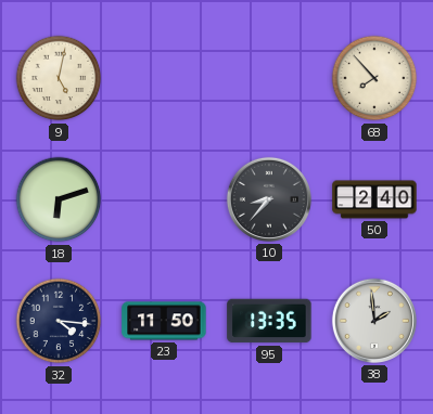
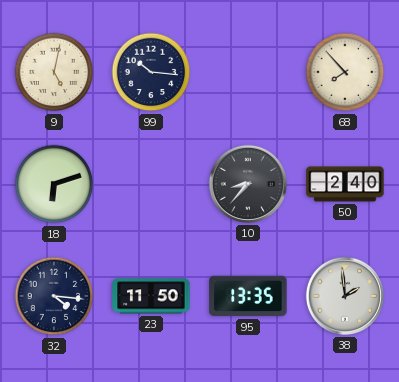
99: none -> 10:16
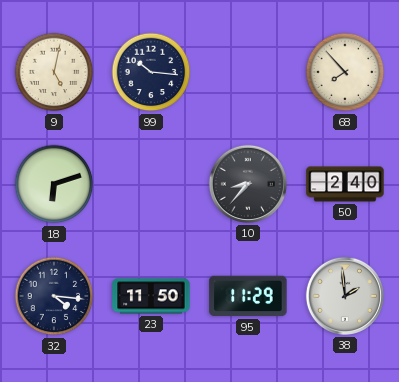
95: 13:35 -> 11:29
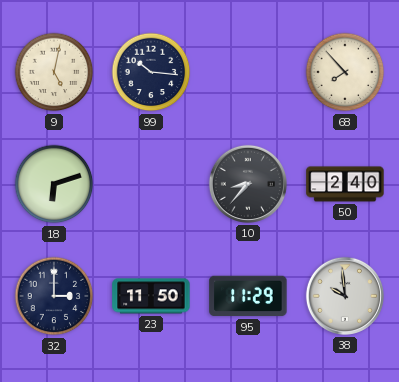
32: 4:16 -> 3:00
38: 1:59 -> 9:59
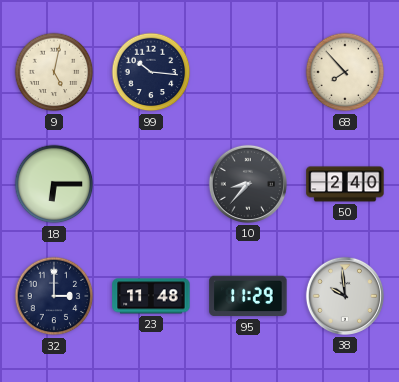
18: 6:12 -> 6:15
23: 11:50 -> 11:48
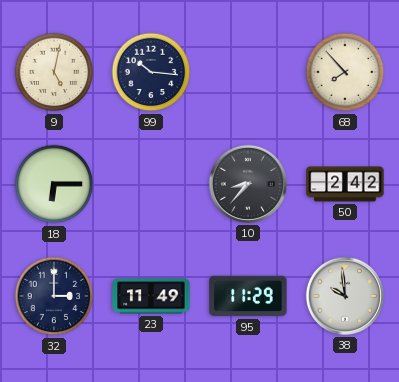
50: 2:40 -> 2:42
23: 11:48 -> 11:49
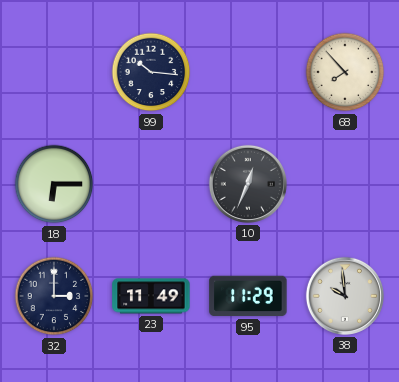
9: 5:02 -> none
10: 8:37 -> 12:34
50: 2:42 -> none
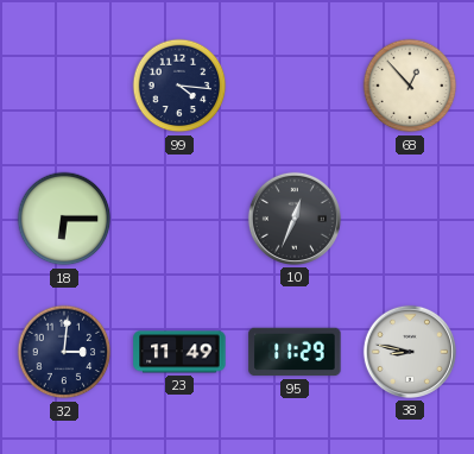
99: 10:16 -> 4:16
68: 7:53 -> 12:53
32: 3:00 -> 3:01
38: 9:59 -> 8:47
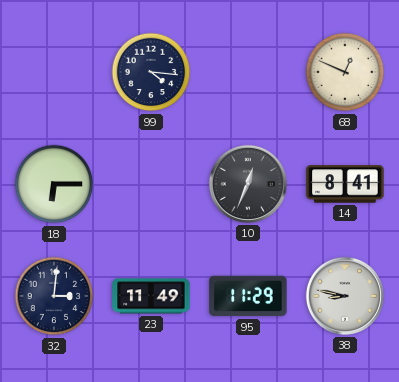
68: 12:53 -> 12:49
14: none -> 8:41
